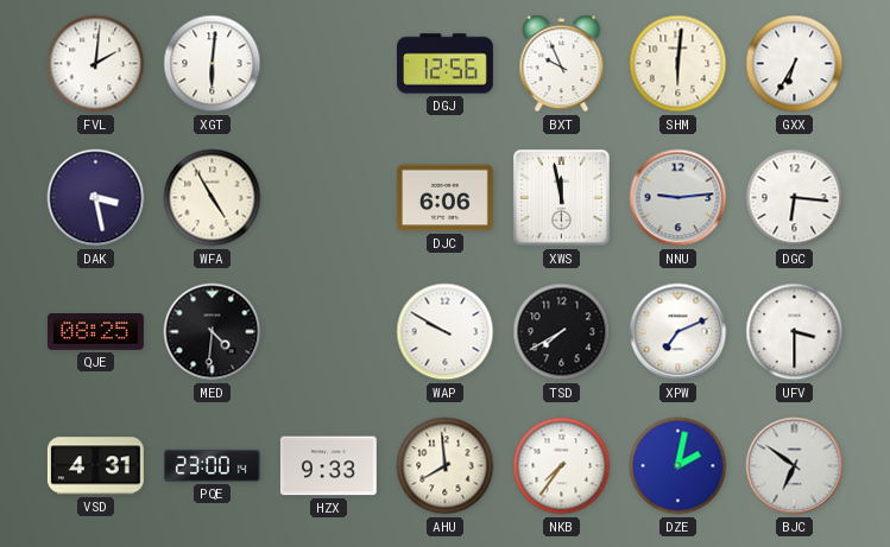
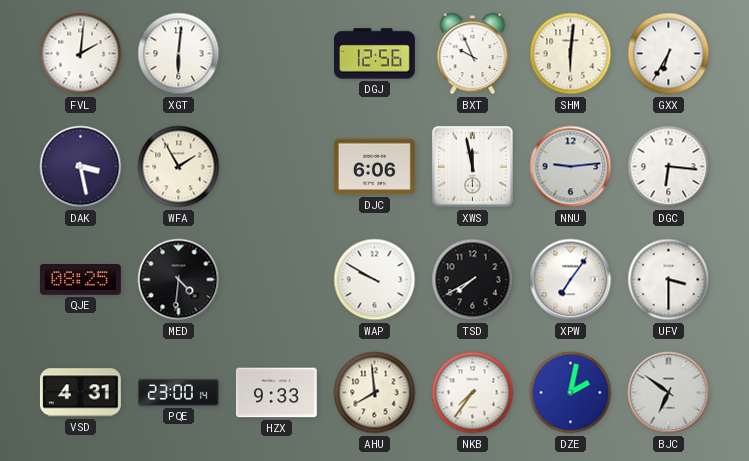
WFA: 4:55 -> 1:55
XPW: 7:11 -> 7:06
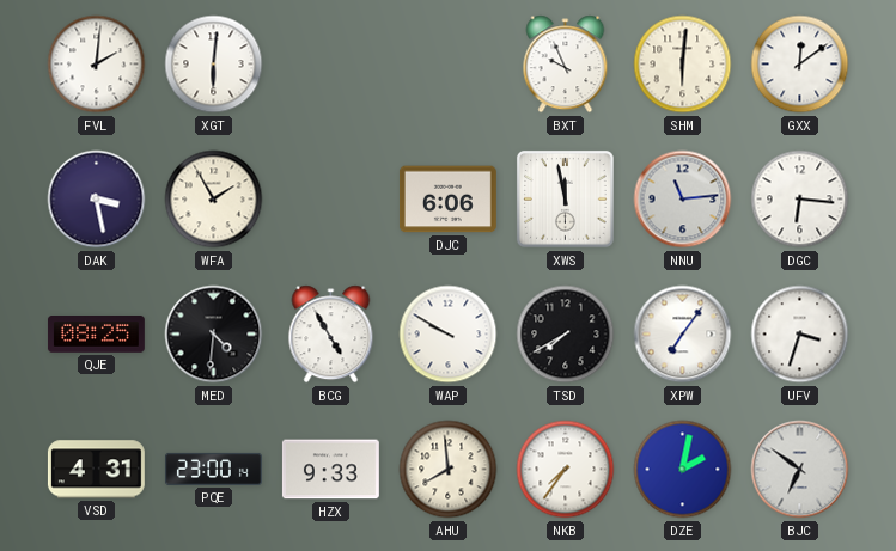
DGJ: 12:56 -> none
GXX: 6:35 -> 12:09
NNU: 9:14 -> 11:14
BCG: none -> 4:55
UFV: 3:30 -> 3:33
